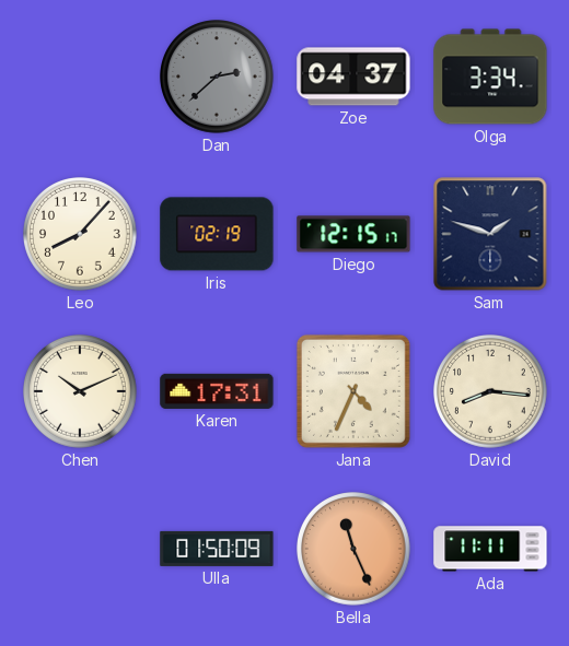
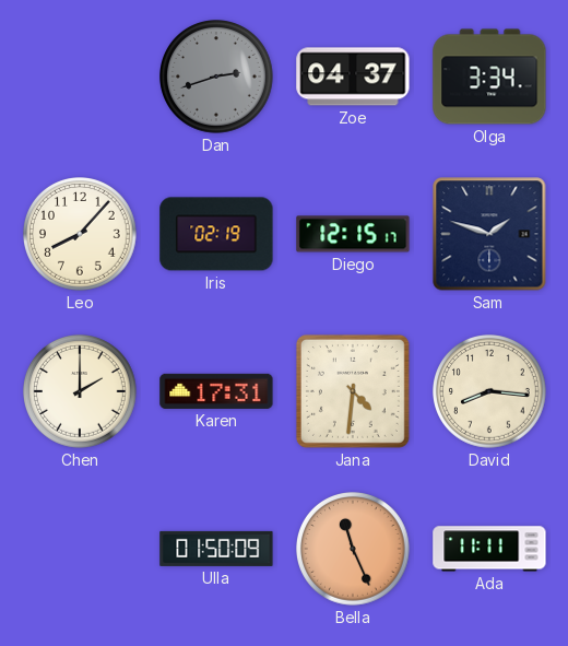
Dan: 2:38 -> 2:42
Chen: 10:11 -> 2:00
Jana: 4:34 -> 4:31
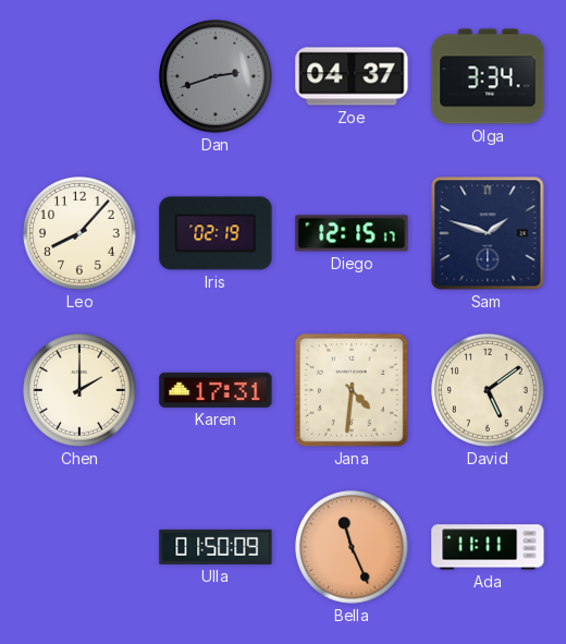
David: 8:16 -> 5:09
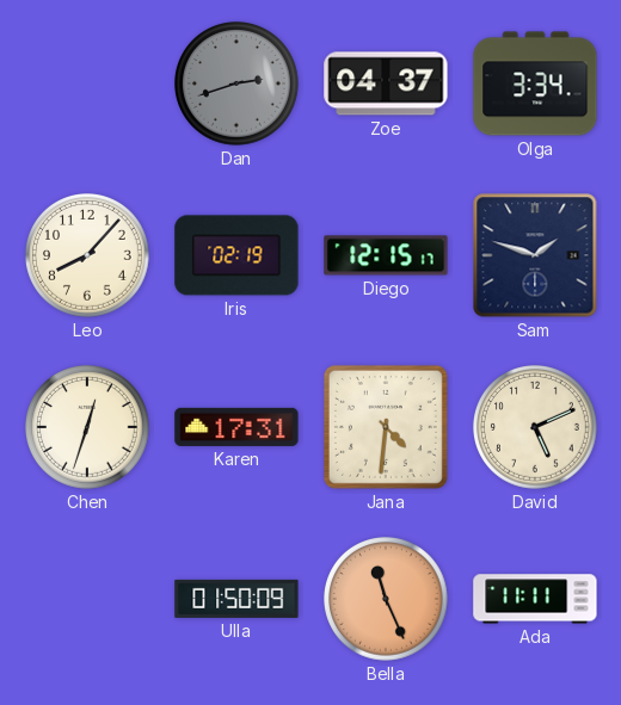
Chen: 2:00 -> 12:33
David: 5:09 -> 5:11
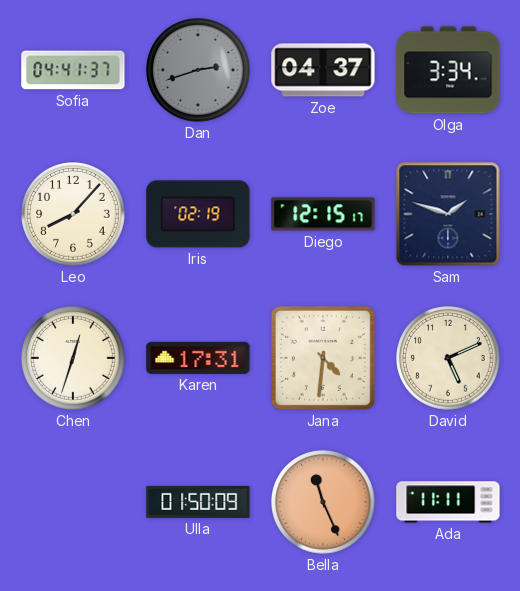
Sofia: none -> 04:41
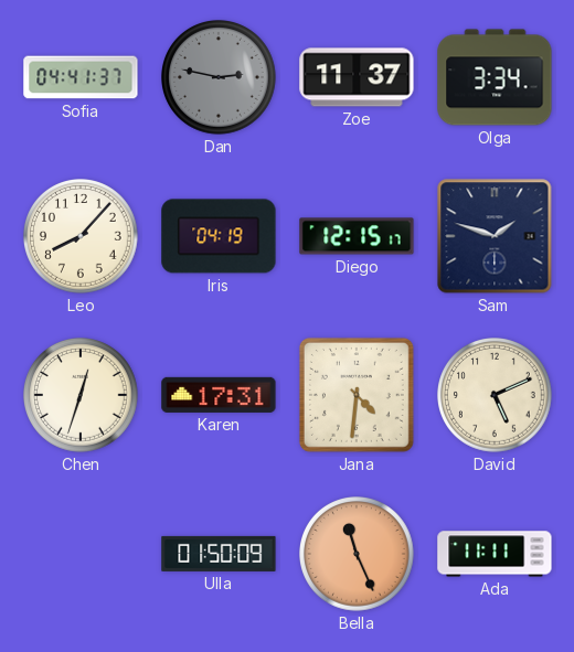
Dan: 2:42 -> 2:47
Zoe: 04:37 -> 11:37
Iris: 02:19 -> 04:19
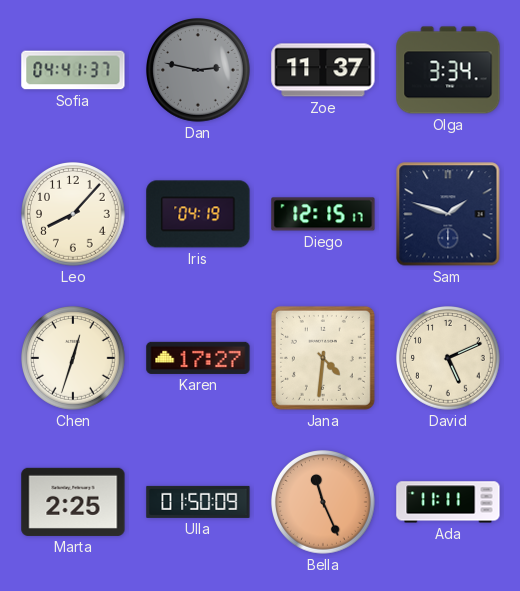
Karen: 17:31 -> 17:27
Marta: none -> 2:25
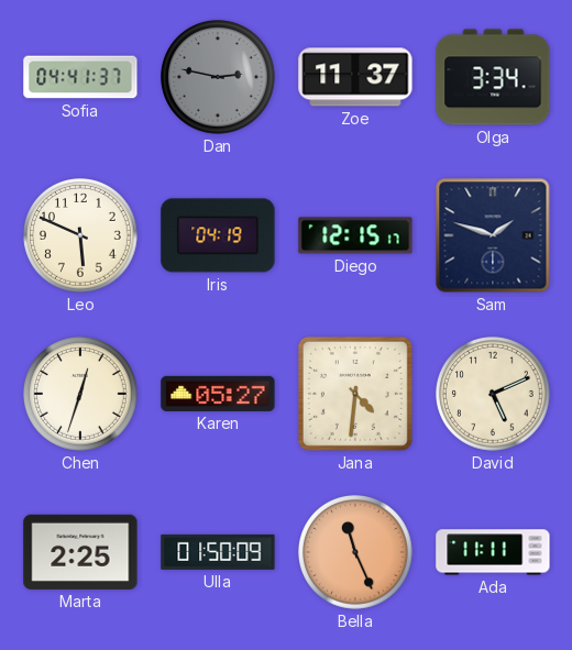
Leo: 8:07 -> 5:49
Karen: 17:27 -> 05:27
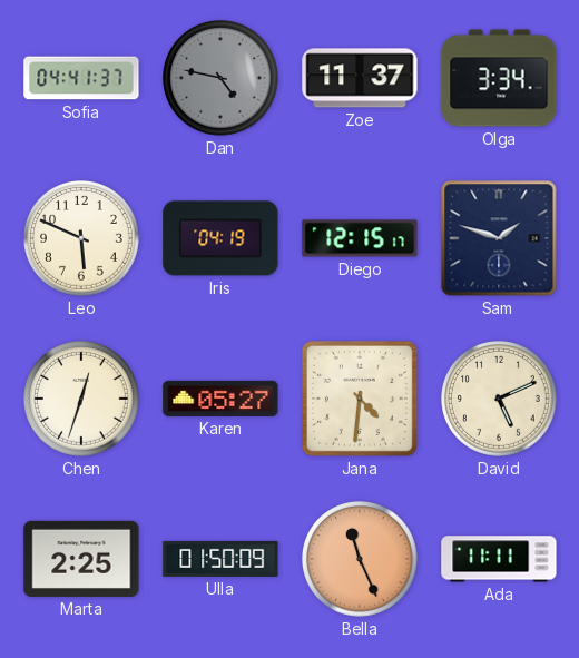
Dan: 2:47 -> 4:47
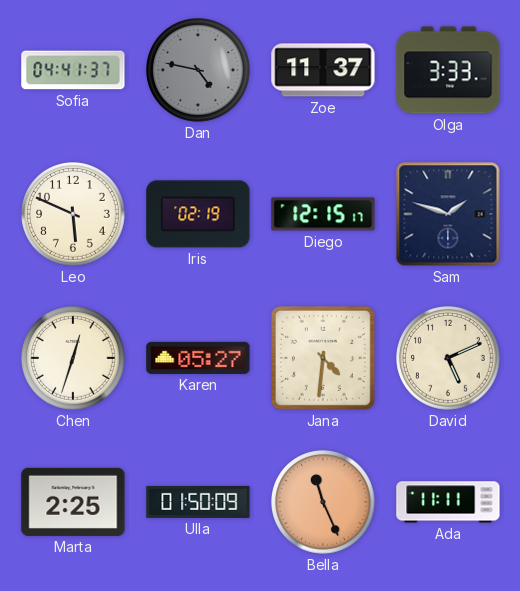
Olga: 3:34 -> 3:33
Iris: 04:19 -> 02:19
